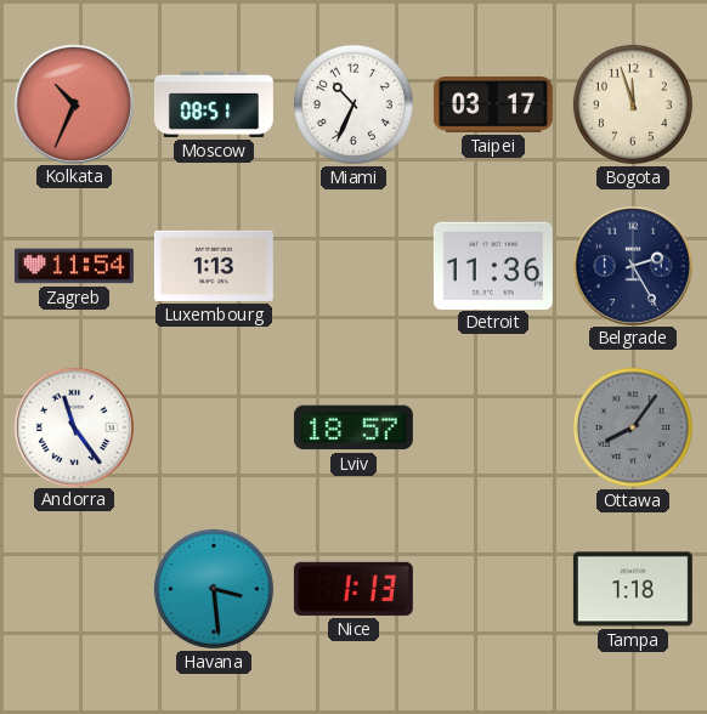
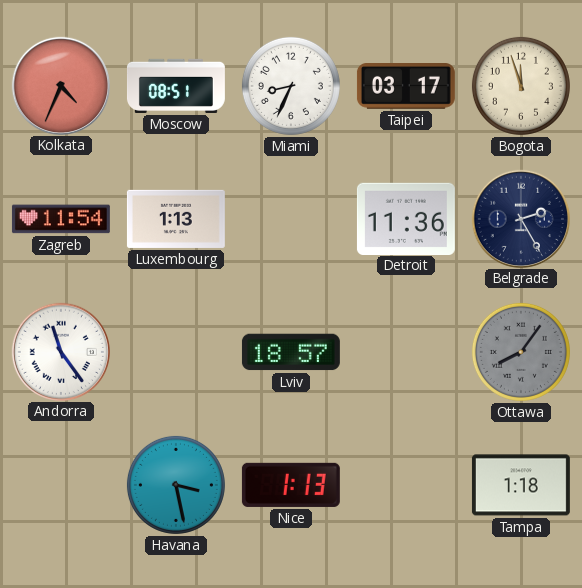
Kolkata: 10:34 -> 4:34
Miami: 10:34 -> 8:34
Havana: 3:29 -> 3:28
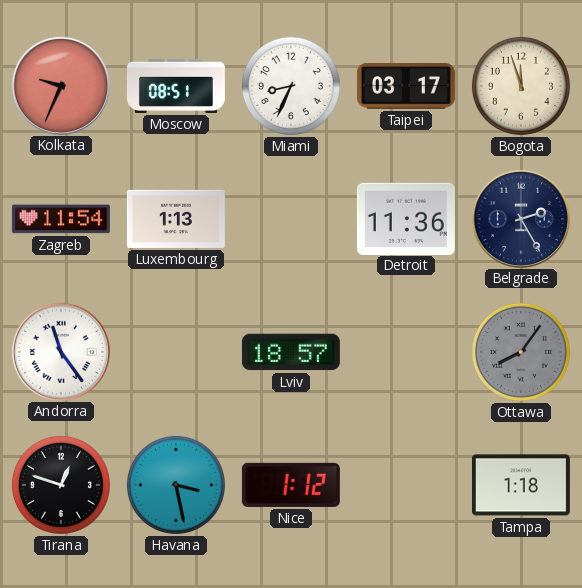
Kolkata: 4:34 -> 9:34
Tirana: none -> 12:48
Nice: 1:13 -> 1:12
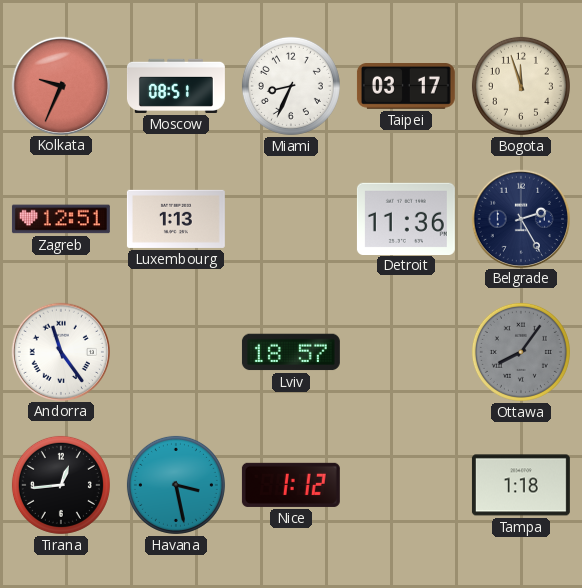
Zagreb: 11:54 -> 12:51
Tirana: 12:48 -> 12:44
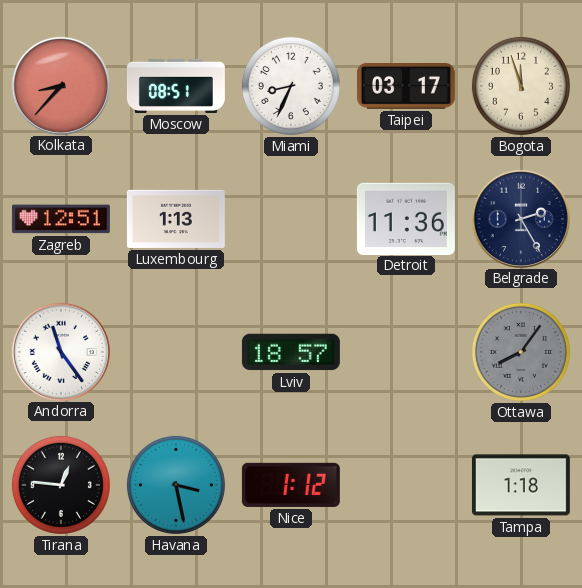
Kolkata: 9:34 -> 8:37
Tirana: 12:44 -> 12:46
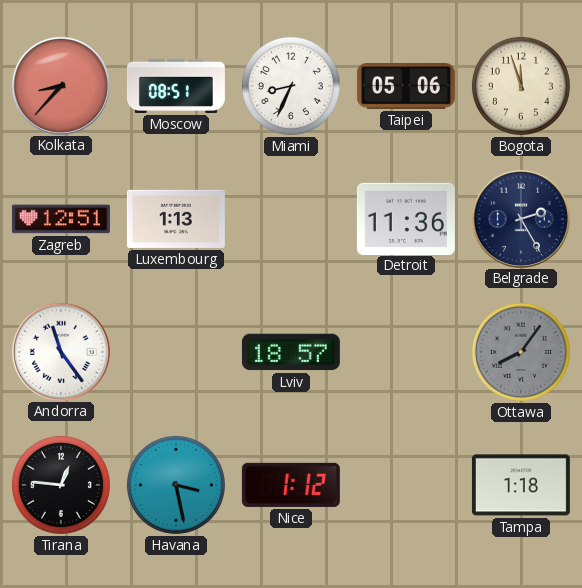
Taipei: 03:17 -> 05:06
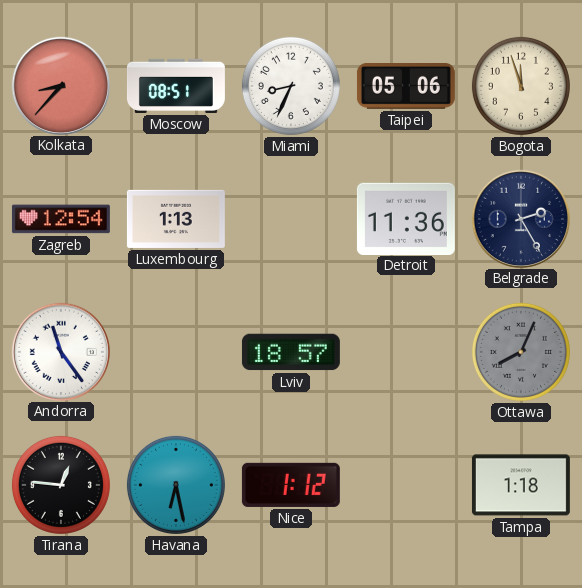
Zagreb: 12:51 -> 12:54
Ottawa: 8:06 -> 8:04
Havana: 3:28 -> 6:28
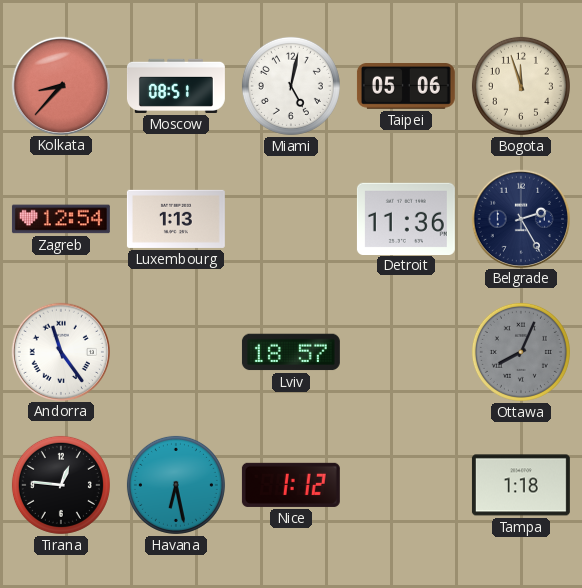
Miami: 8:34 -> 5:02
